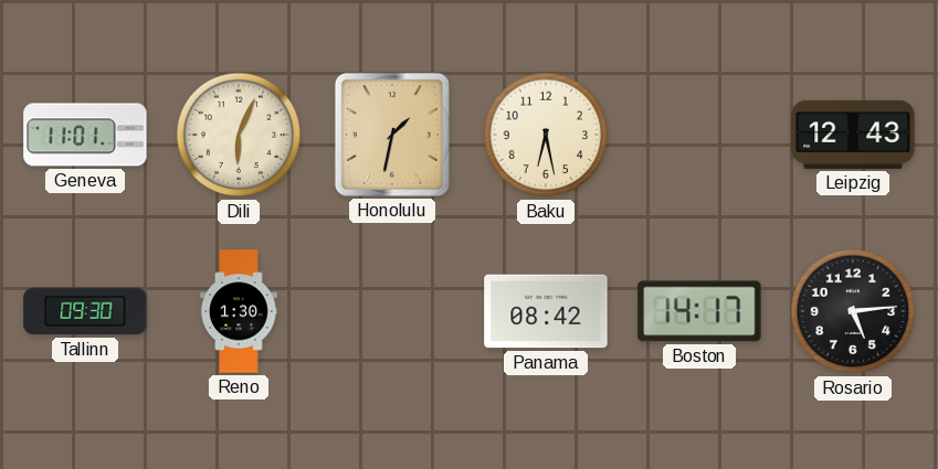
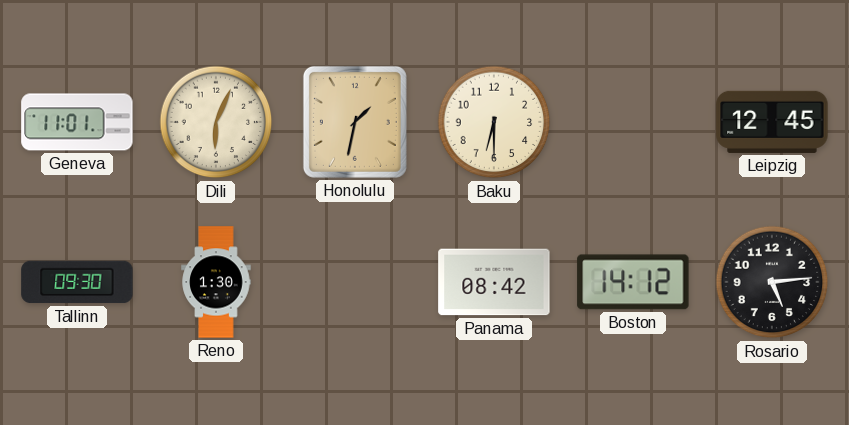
Baku: 6:28 -> 6:30
Leipzig: 12:43 -> 12:45
Boston: 14:17 -> 14:12
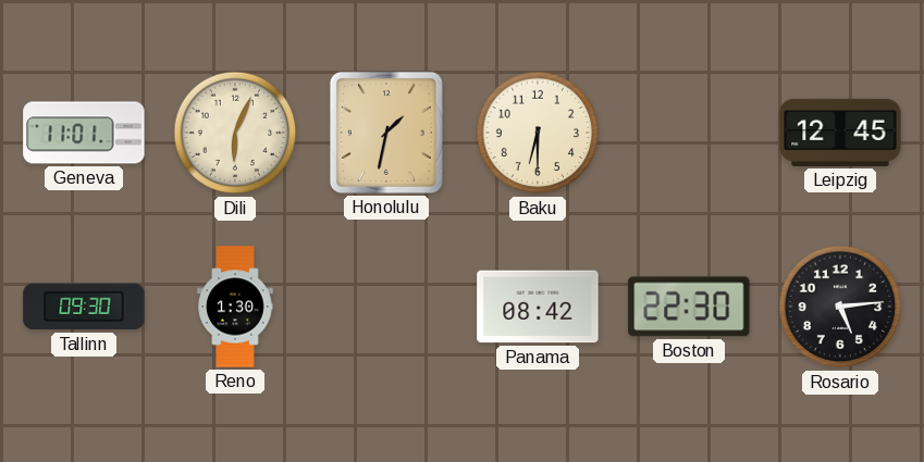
Boston: 14:12 -> 22:30
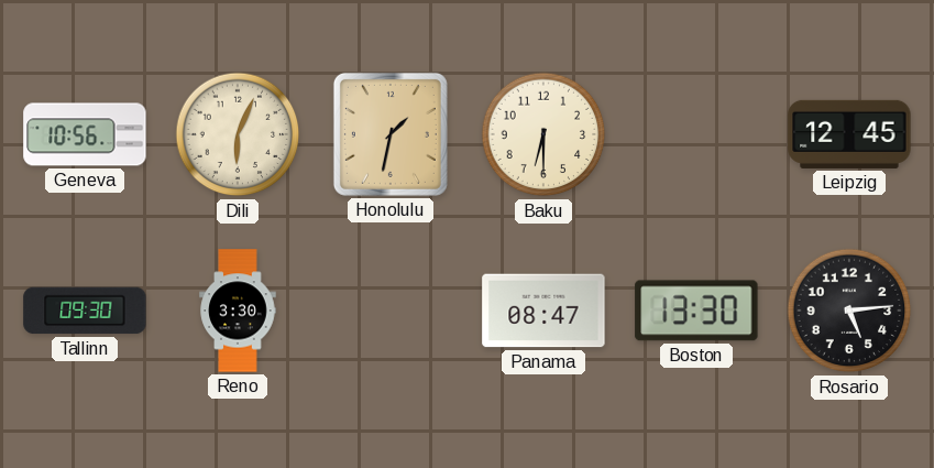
Geneva: 11:01 -> 10:56
Reno: 1:30 -> 3:30
Panama: 08:42 -> 08:47
Boston: 22:30 -> 13:30
